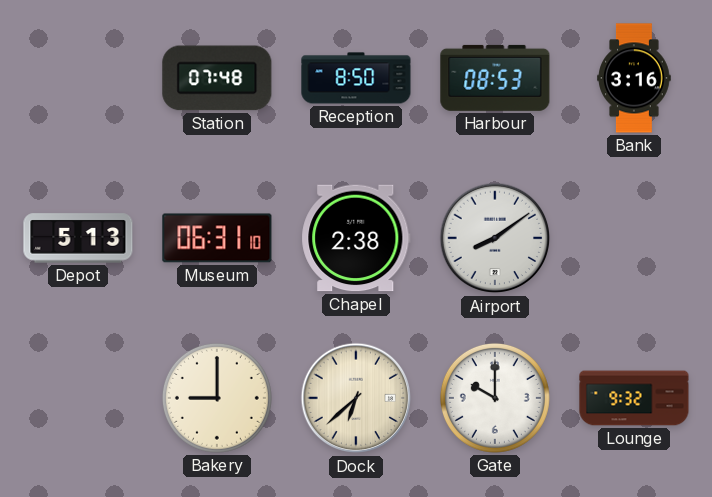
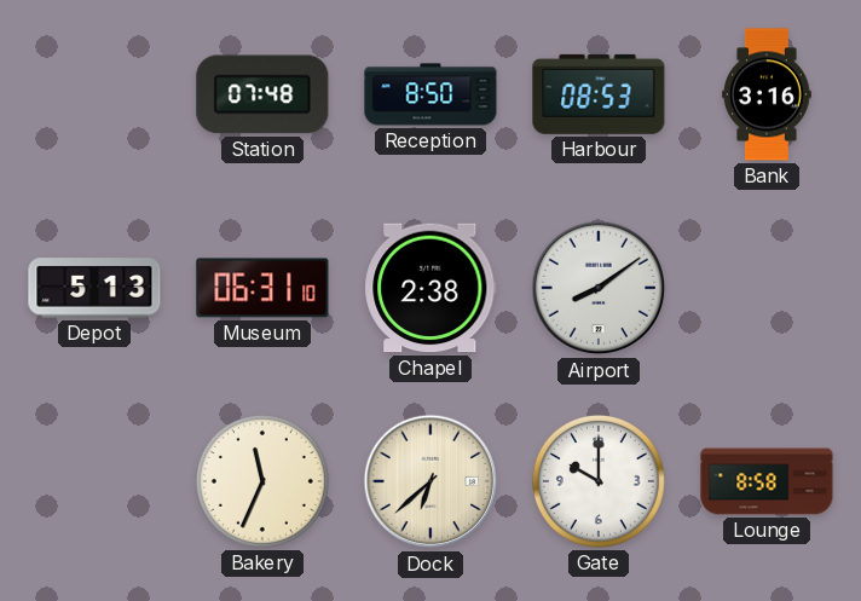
Bakery: 9:00 -> 11:34
Lounge: 9:32 -> 8:58
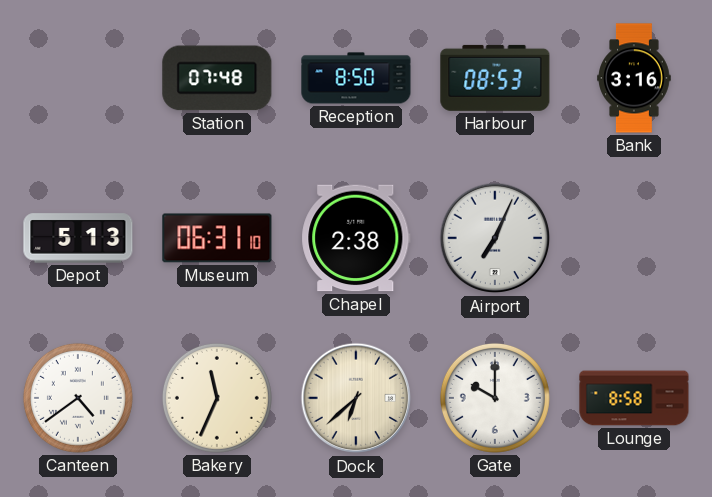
Airport: 8:09 -> 7:04
Canteen: none -> 4:39
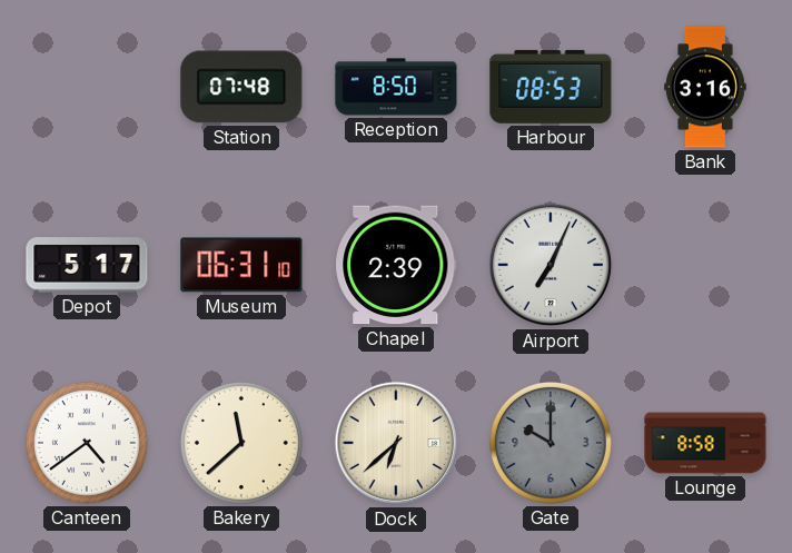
Depot: 5:13 -> 5:17
Chapel: 2:38 -> 2:39
Bakery: 11:34 -> 11:38
Gate dial: white -> grey
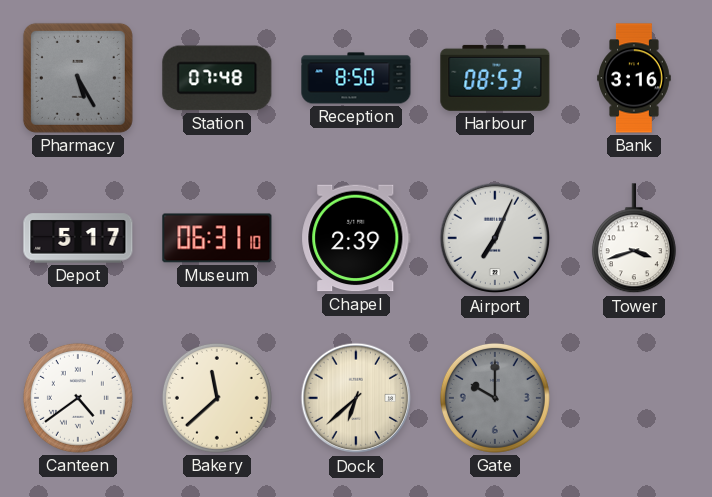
Pharmacy: none -> 5:25
Tower: none -> 3:42
Lounge: 8:58 -> none
